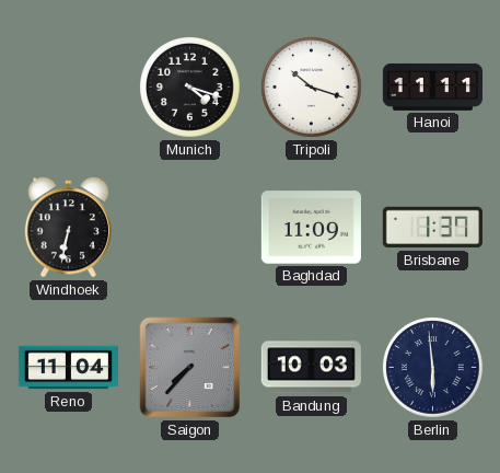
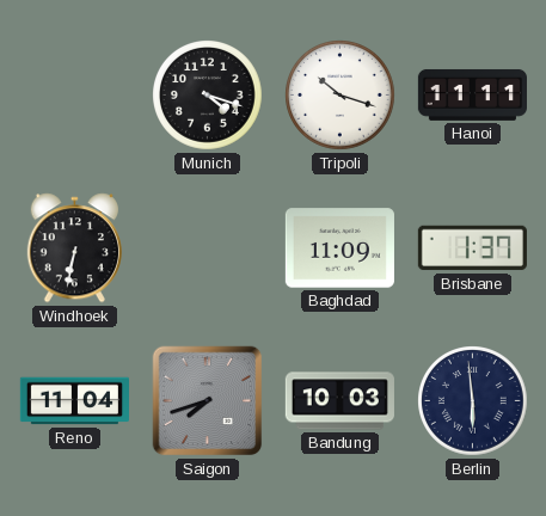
Saigon: 7:37 -> 7:42
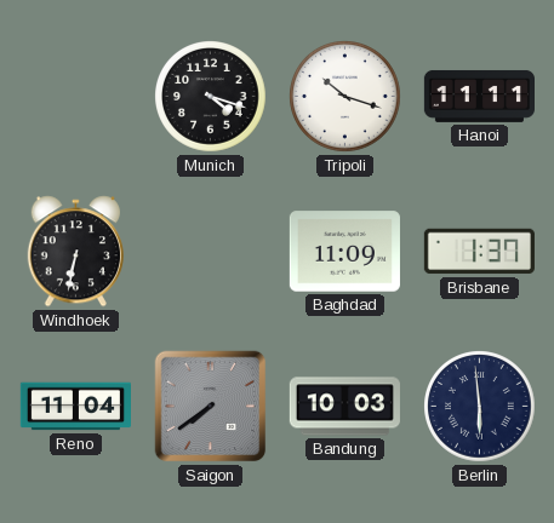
Saigon: 7:42 -> 7:39
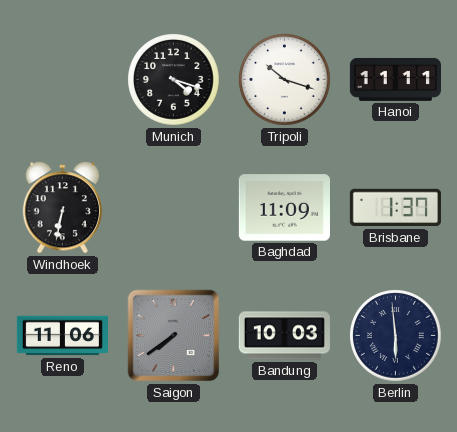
Reno: 11:04 -> 11:06
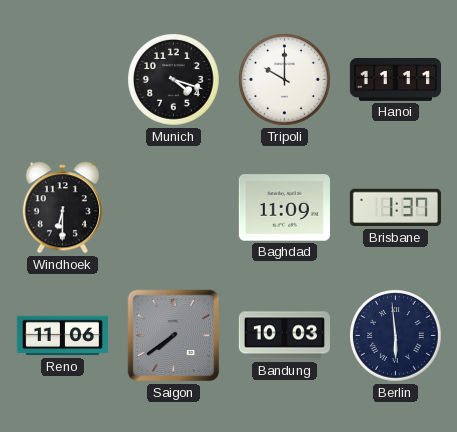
Tripoli: 10:18 -> 10:00
Windhoek: 6:32 -> 6:30
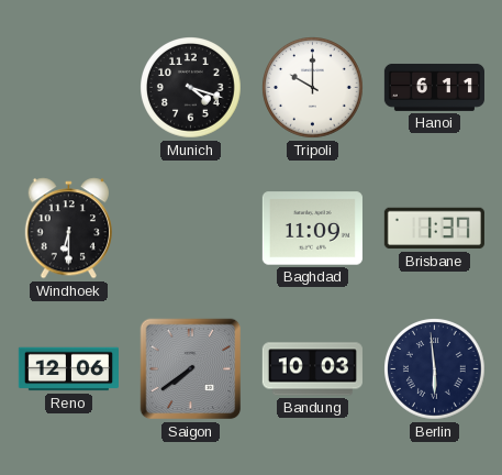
Hanoi: 11:11 -> 6:11
Reno: 11:06 -> 12:06
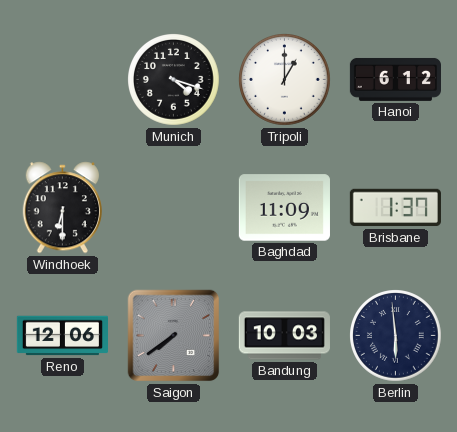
Tripoli: 10:00 -> 1:00
Hanoi: 6:11 -> 6:12
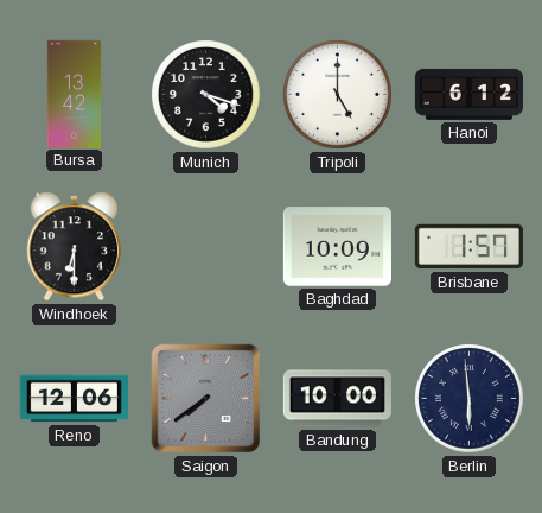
Bursa: none -> 13:42
Tripoli: 1:00 -> 5:00
Baghdad: 11:09 -> 10:09
Brisbane: 1:37 -> 1:57
Bandung: 10:03 -> 10:00
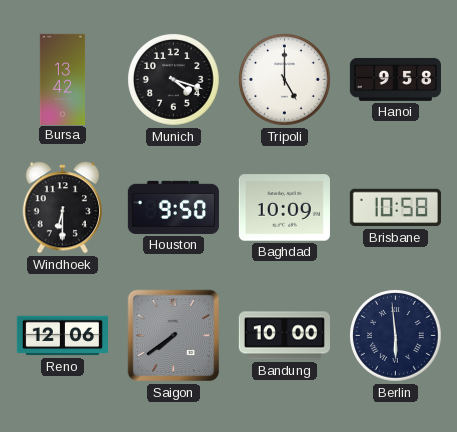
Hanoi: 6:12 -> 9:58
Houston: none -> 9:50
Brisbane: 1:57 -> 10:58
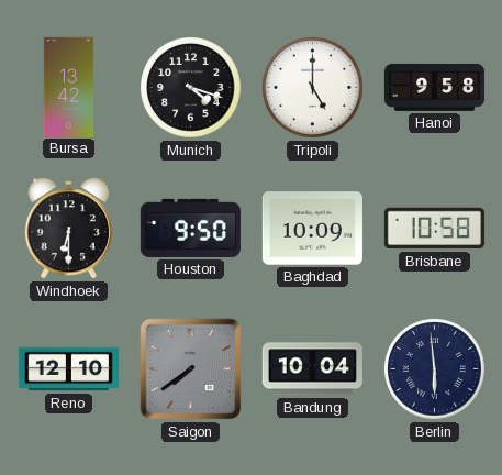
Reno: 12:06 -> 12:10
Bandung: 10:00 -> 10:04
